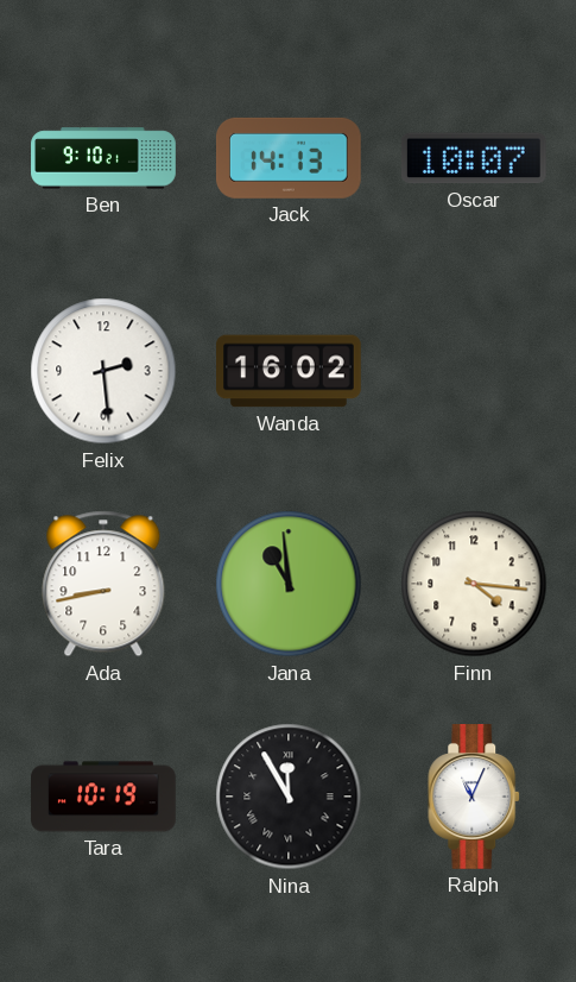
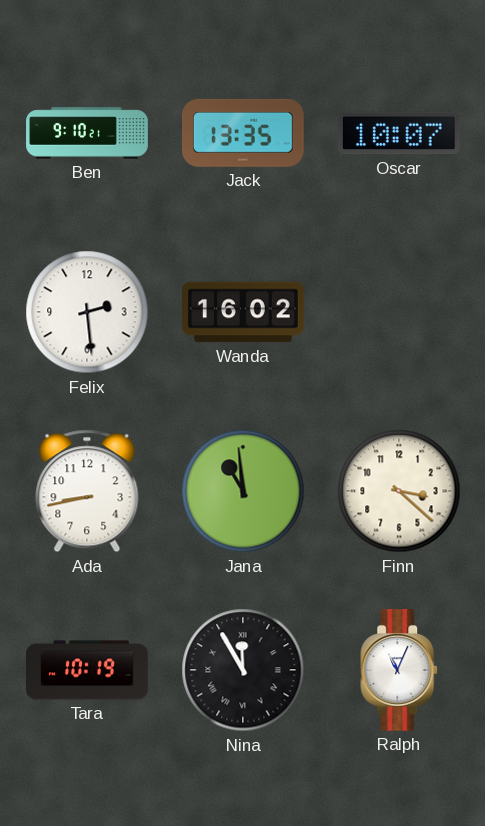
Jack: 14:13 -> 13:35
Finn: 4:16 -> 3:22
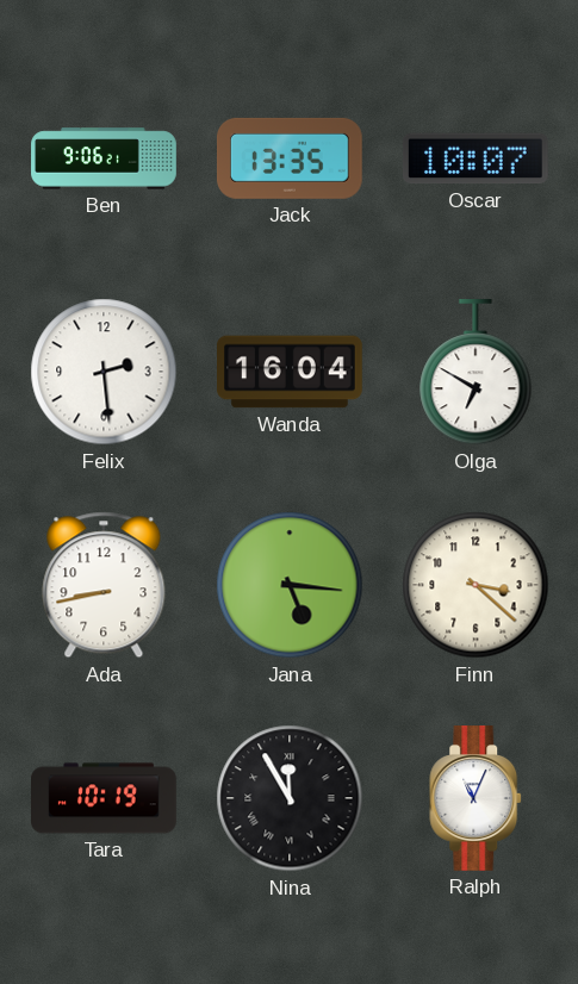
Ben: 9:10 -> 9:06
Wanda: 16:02 -> 16:04
Olga: none -> 6:50
Jana: 10:59 -> 5:16
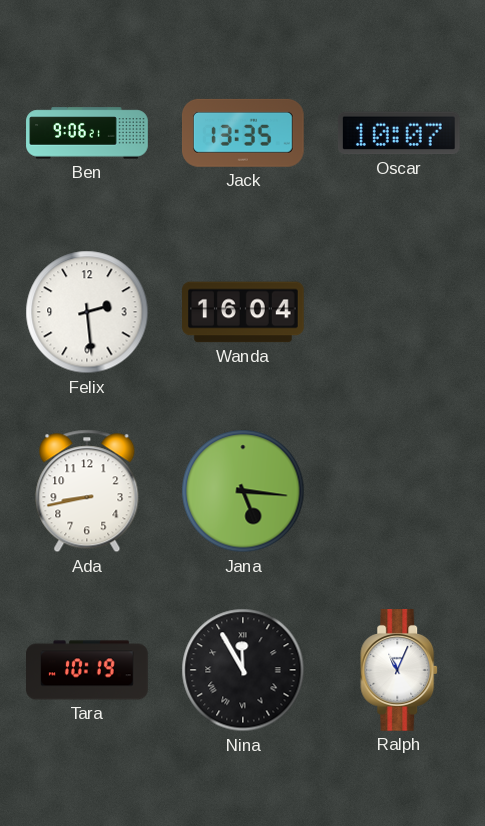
Olga: 6:50 -> none
Finn: 3:22 -> none
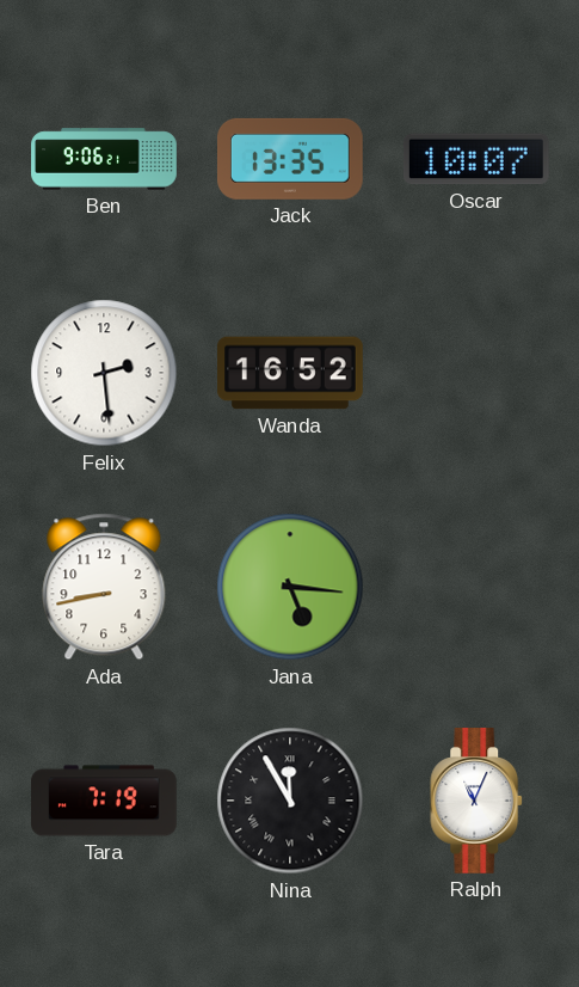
Wanda: 16:04 -> 16:52
Tara: 10:19 -> 7:19
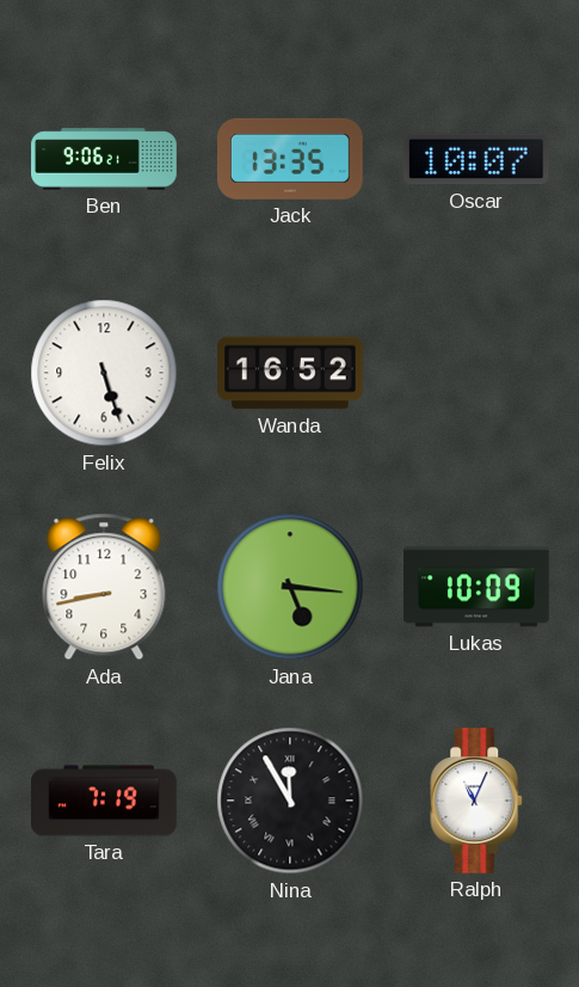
Felix: 2:29 -> 5:27
Lukas: none -> 10:09
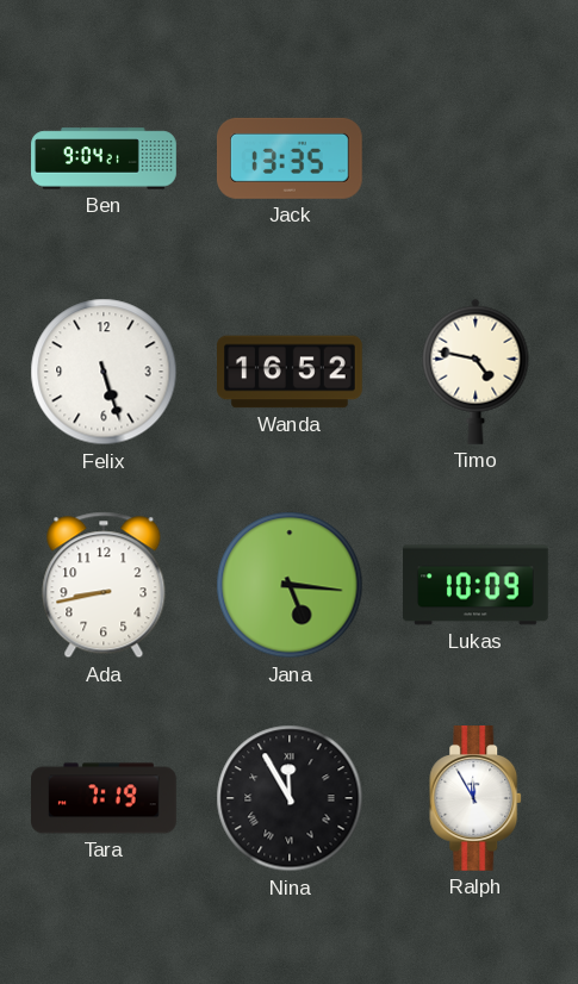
Ben: 9:06 -> 9:04
Oscar: 10:07 -> none
Timo: none -> 4:47
Ralph: 11:04 -> 11:55
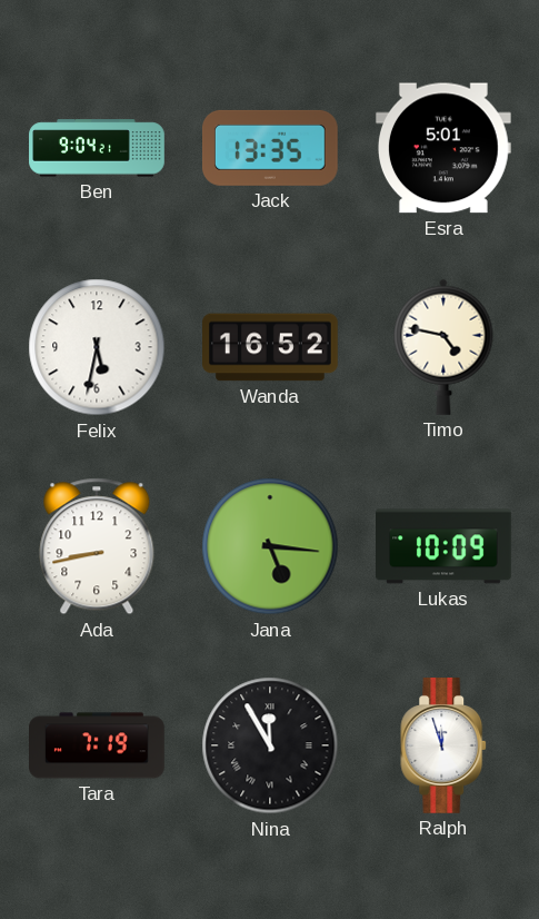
Esra: none -> 5:01
Felix: 5:27 -> 5:32
Ralph: 11:55 -> 11:57
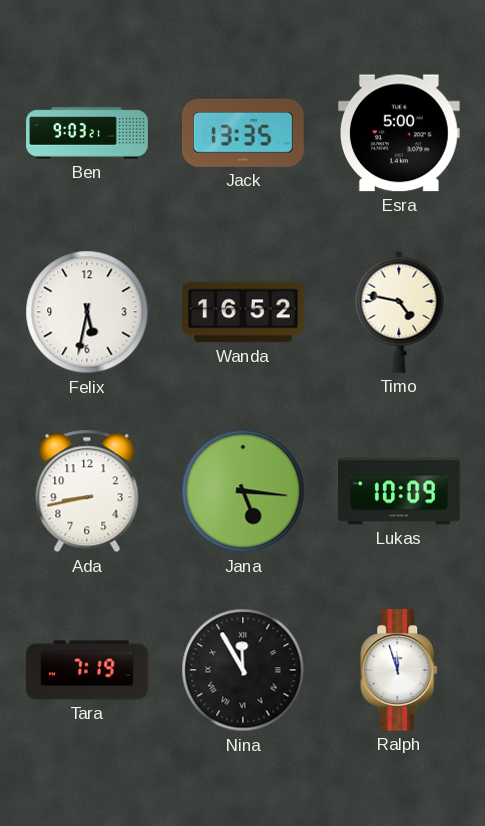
Ben: 9:04 -> 9:03
Esra: 5:01 -> 5:00
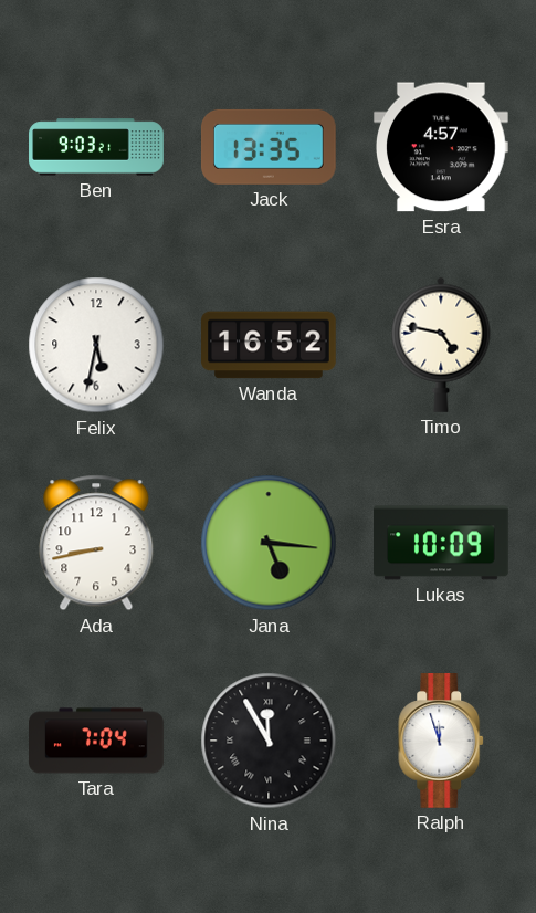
Esra: 5:00 -> 4:57
Tara: 7:19 -> 7:04
